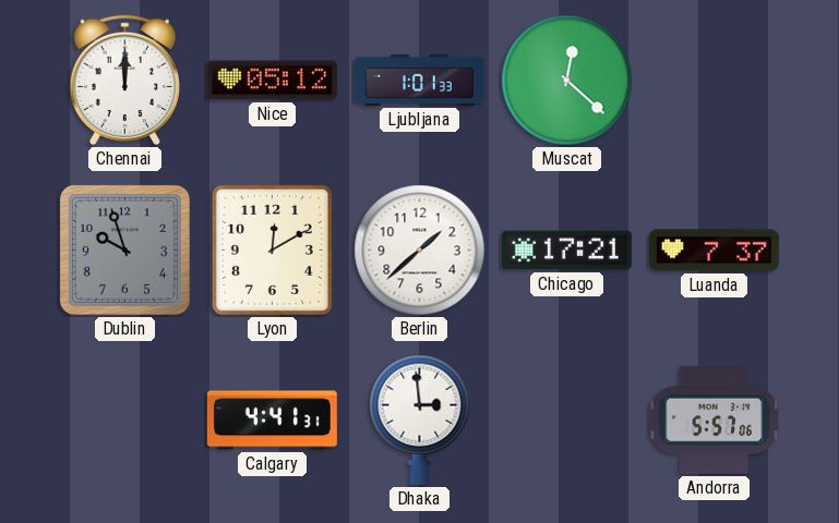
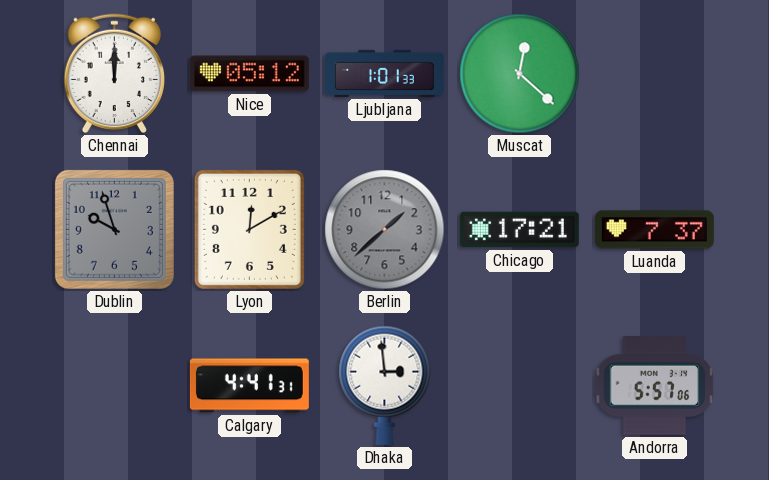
Berlin dial: white -> grey
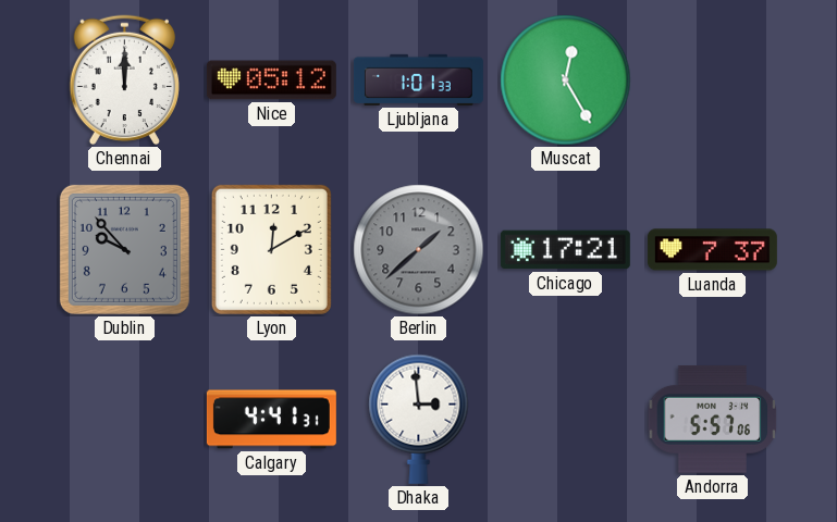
Muscat: 12:22 -> 12:25
Dublin: 9:57 -> 9:53
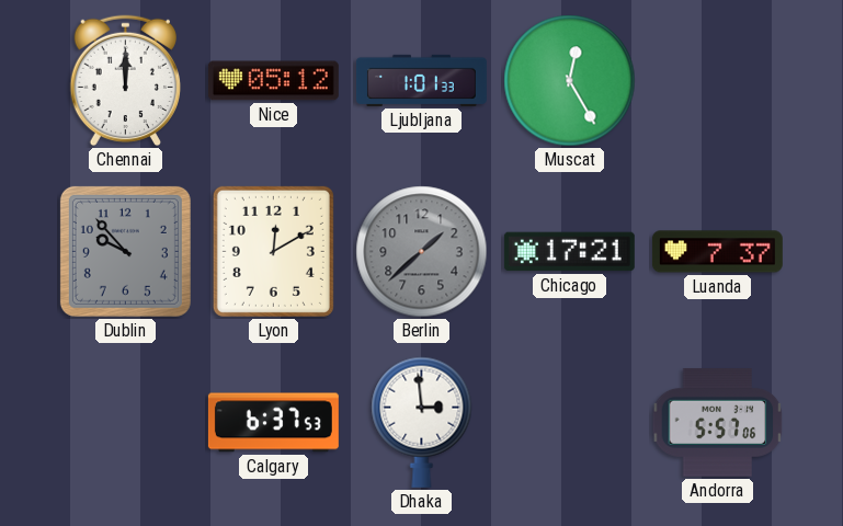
Calgary: 4:41 -> 6:37
